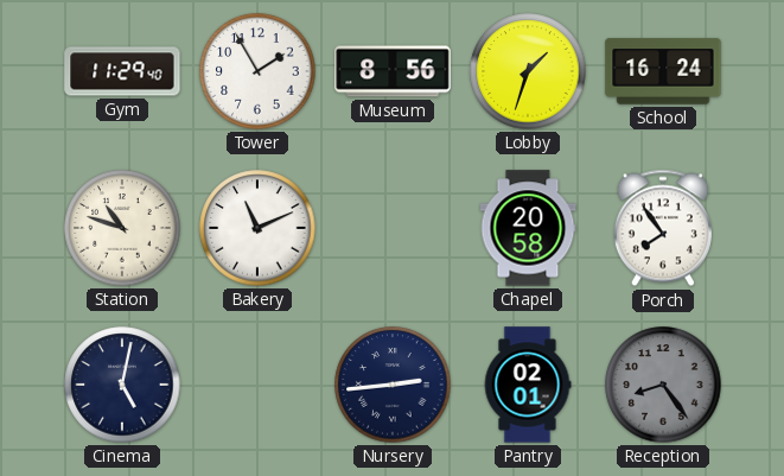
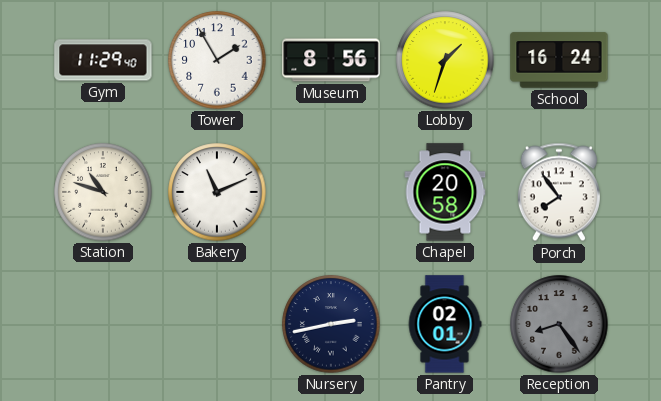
Cinema: 5:02 -> none
Nursery: 2:44 -> 2:43
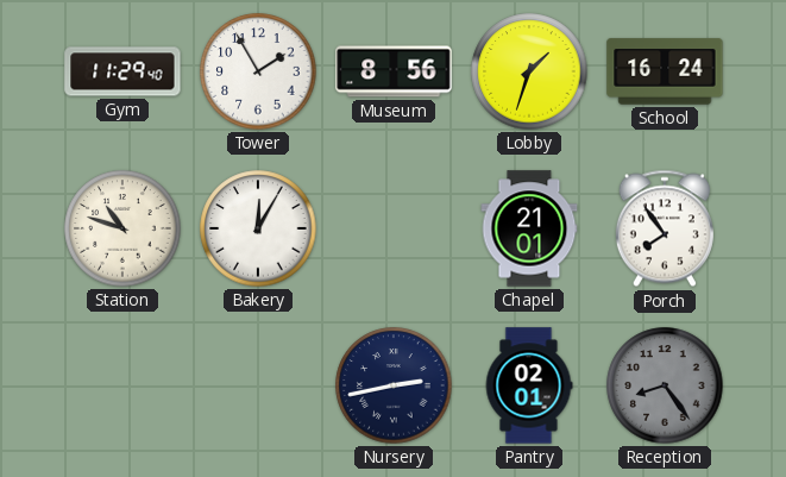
Bakery: 11:11 -> 12:05
Chapel: 20:58 -> 21:01
